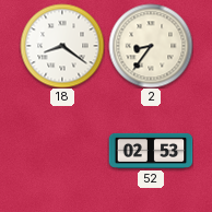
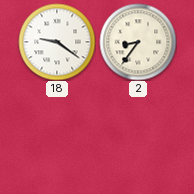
18: 8:21 -> 9:21
52: 02:53 -> none
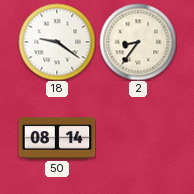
50: none -> 08:14
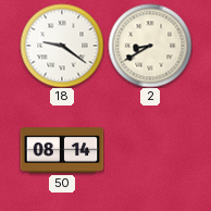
2: 8:36 -> 8:40
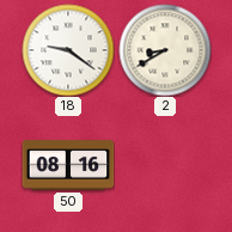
50: 08:14 -> 08:16
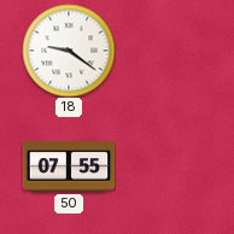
2: 8:40 -> none
50: 08:16 -> 07:55
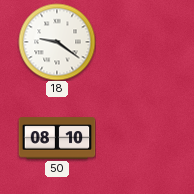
50: 07:55 -> 08:10
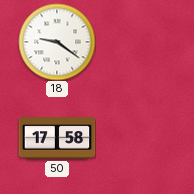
50: 08:10 -> 17:58
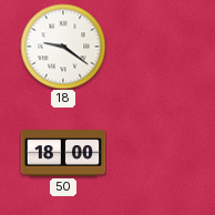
50: 17:58 -> 18:00
